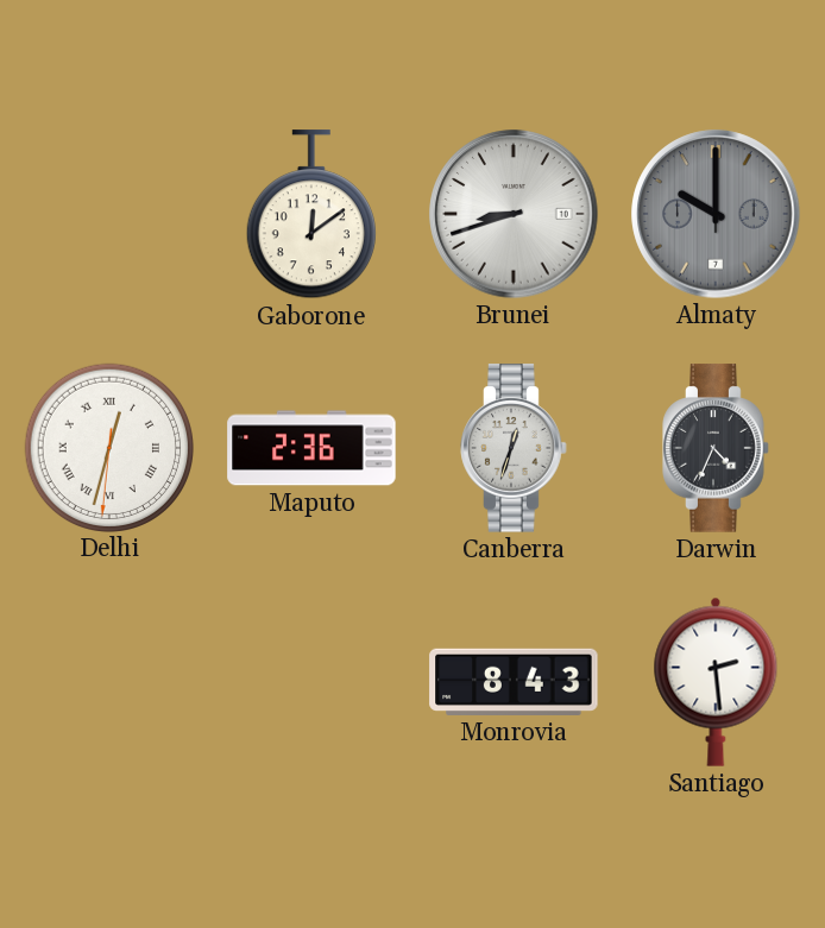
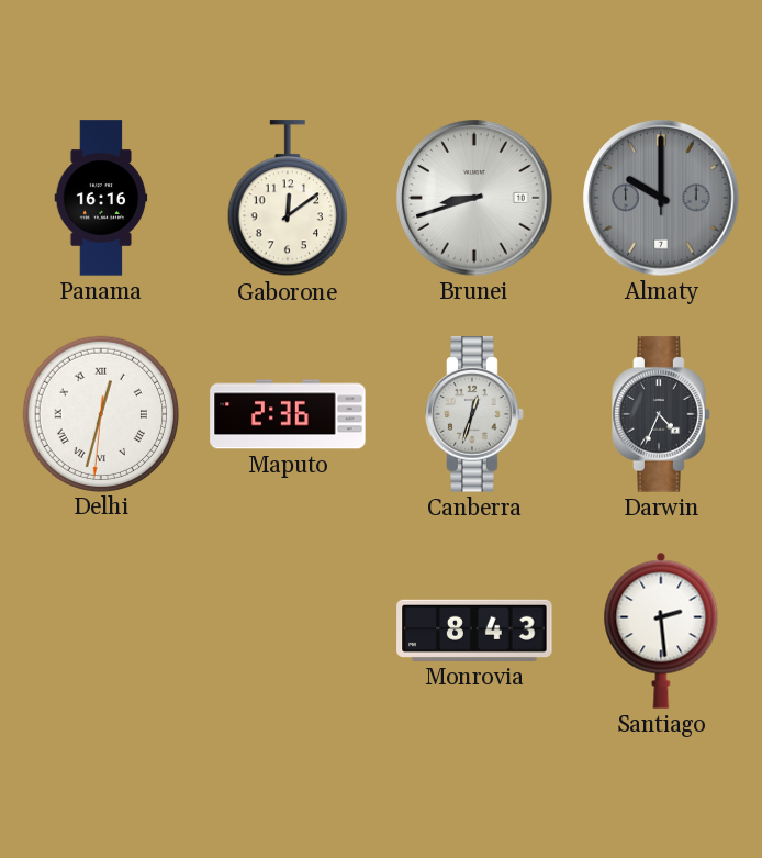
Panama: none -> 16:16
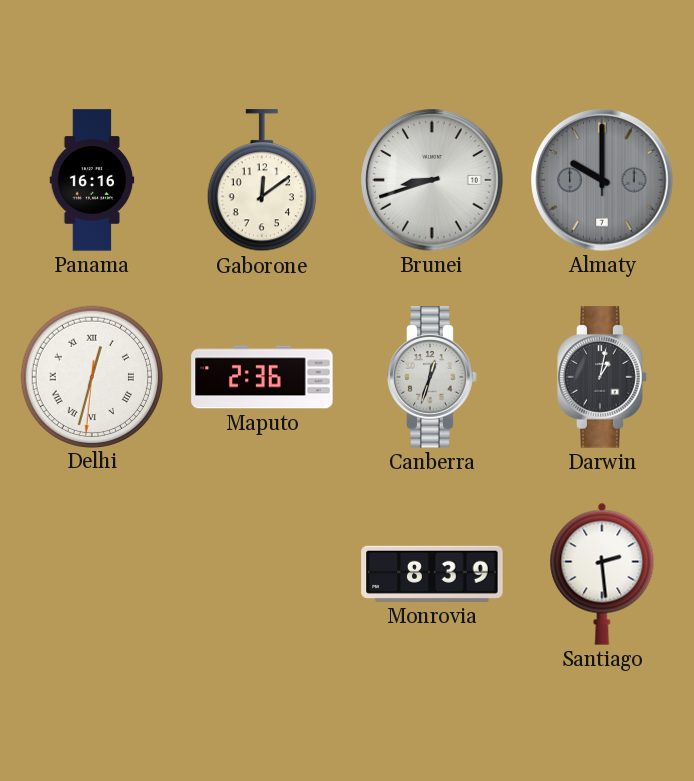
Darwin: 4:34 -> 1:02
Monrovia: 8:43 -> 8:39
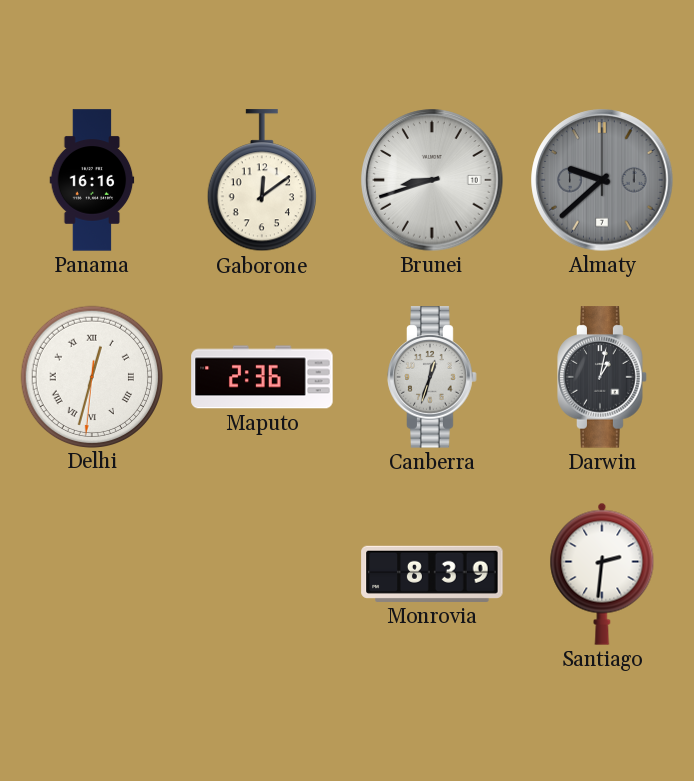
Almaty: 10:00 -> 9:38
Santiago: 2:29 -> 2:31
